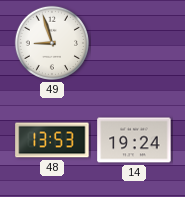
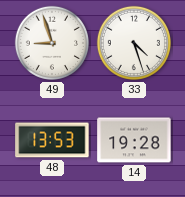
33: none -> 4:27
14: 19:24 -> 19:28
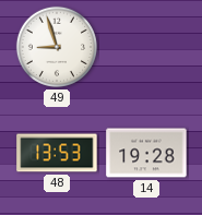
33: 4:27 -> none
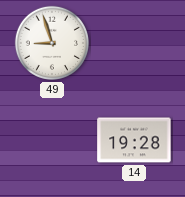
48: 13:53 -> none
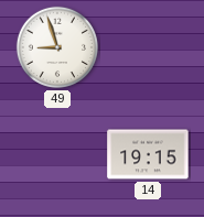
14: 19:28 -> 19:15
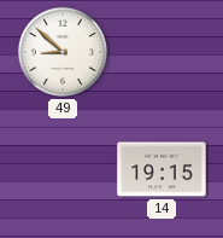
49: 8:57 -> 8:52
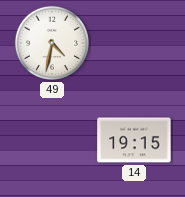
49: 8:52 -> 4:32
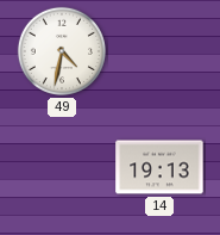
14: 19:15 -> 19:13
